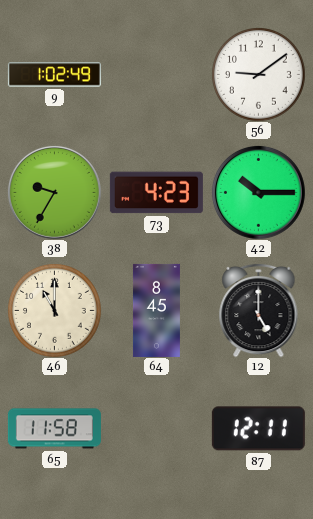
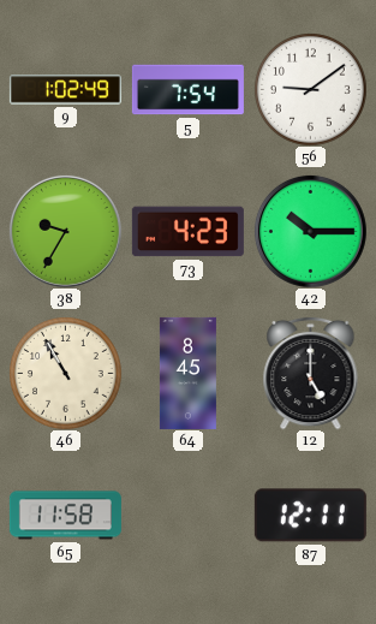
5: none -> 7:54
46: 11:00 -> 10:55
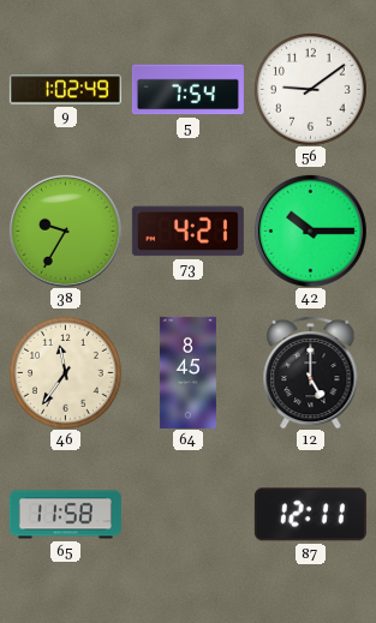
73: 4:23 -> 4:21
46: 10:55 -> 11:36
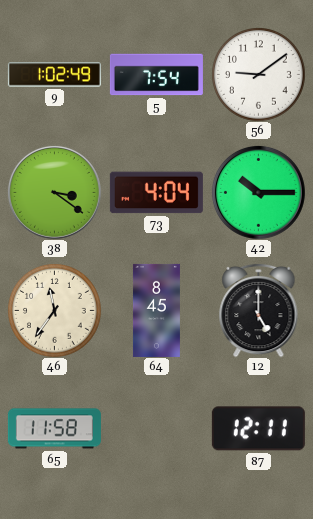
38: 9:35 -> 3:21
73: 4:21 -> 4:04
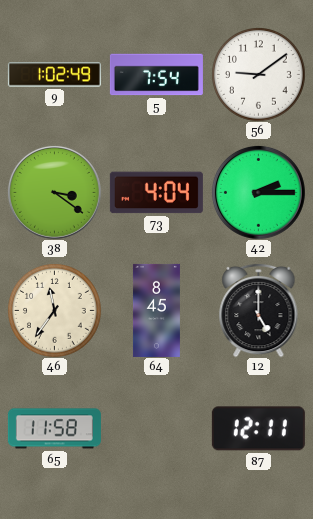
42: 10:15 -> 2:15
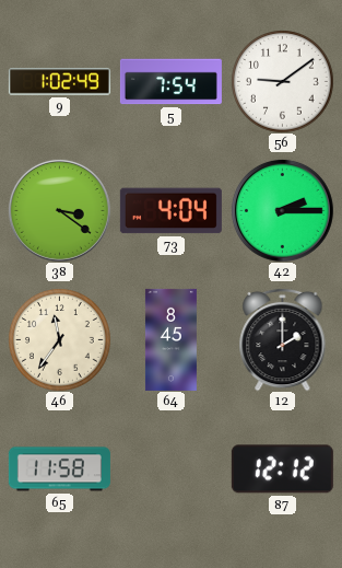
12: 5:00 -> 2:00
87: 12:11 -> 12:12
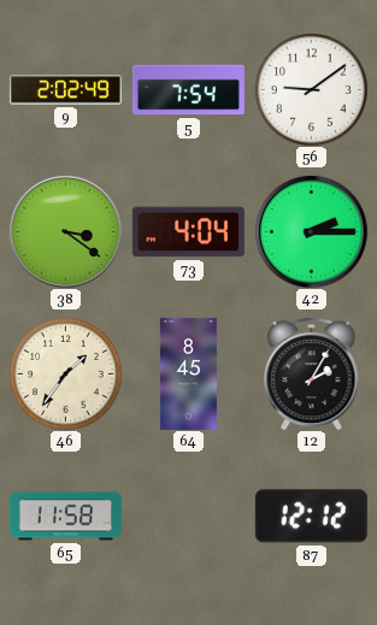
9: 1:02 -> 2:02
46: 11:36 -> 1:36
12: 2:00 -> 2:05
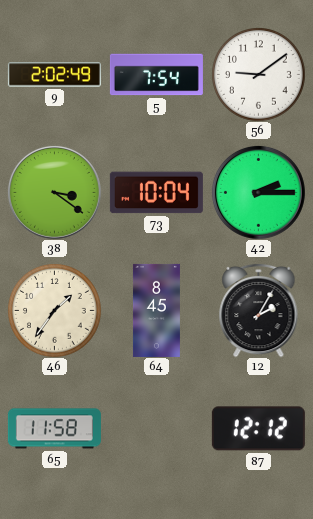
73: 4:04 -> 10:04
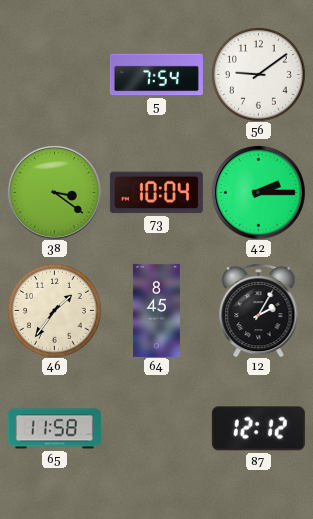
9: 2:02 -> none
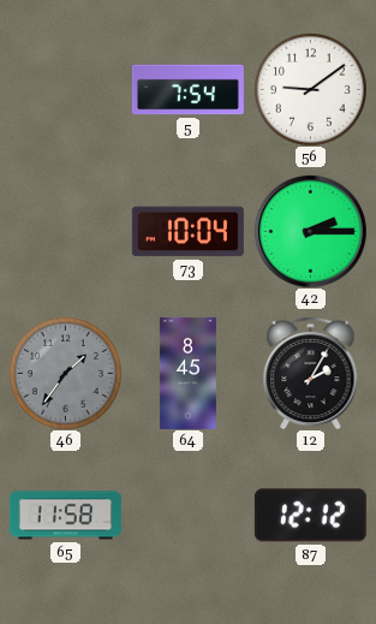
38: 3:21 -> none
46 dial: cream -> grey
